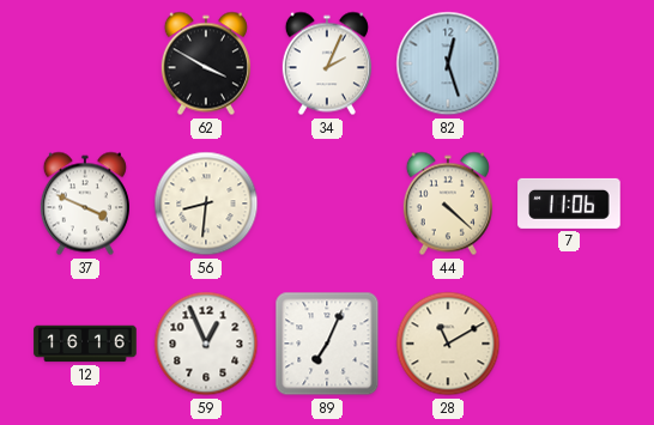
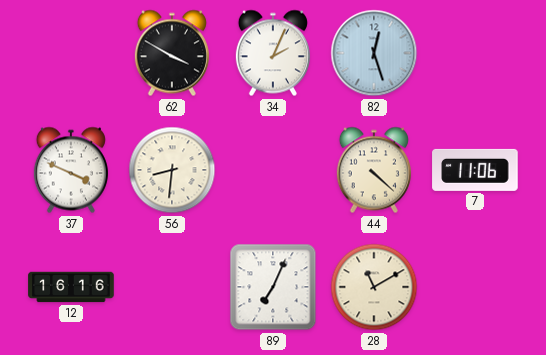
59: 12:56 -> none
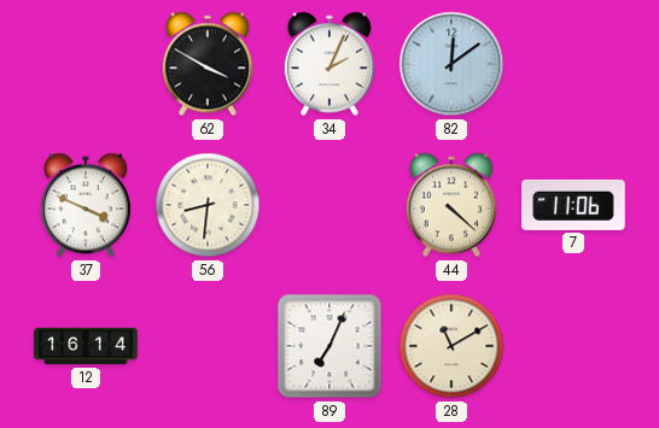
82: 12:27 -> 12:09
12: 16:16 -> 16:14
